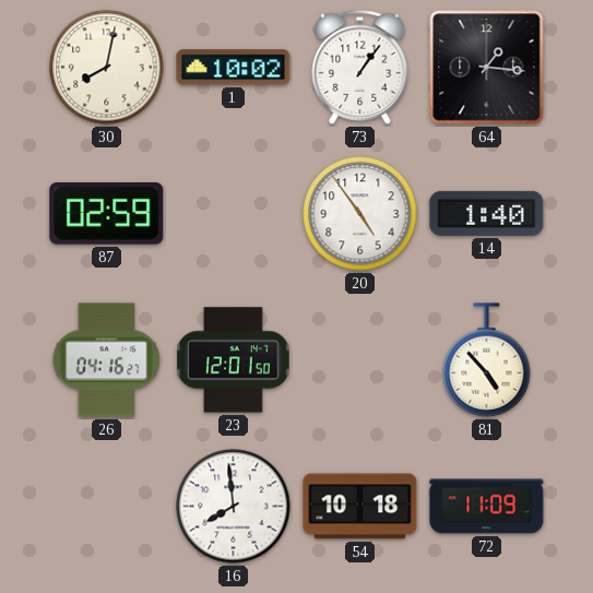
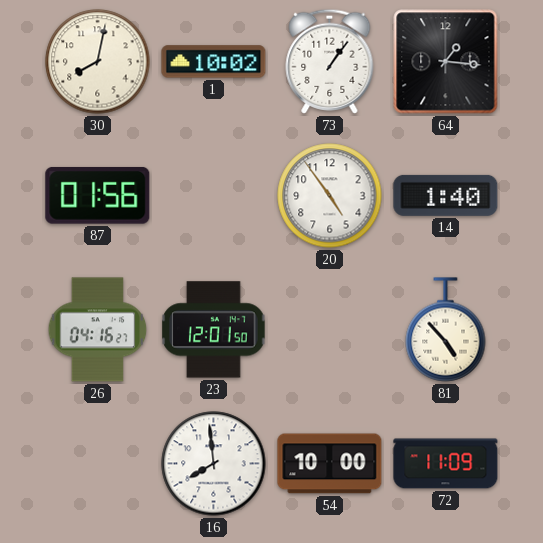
87: 02:59 -> 01:56
54: 10:18 -> 10:00
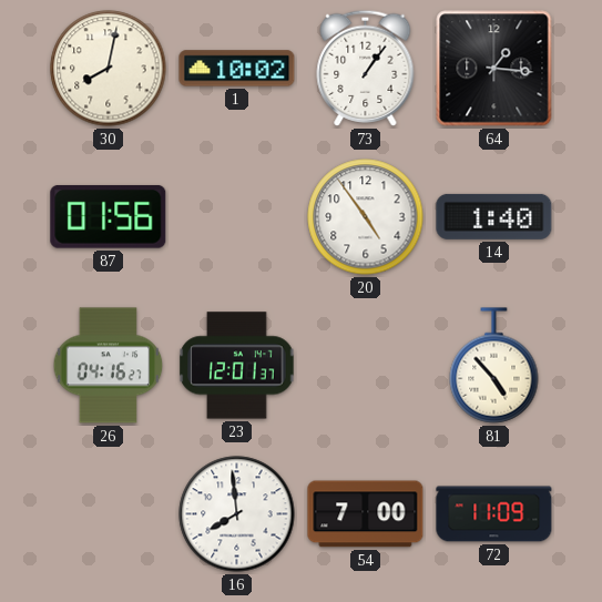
23: 12:01:50 -> 12:01:37
54: 10:00 -> 7:00
